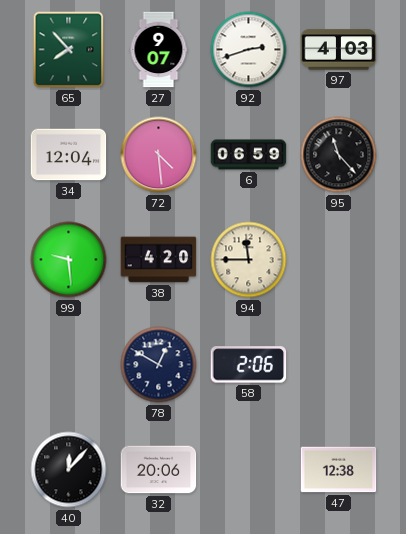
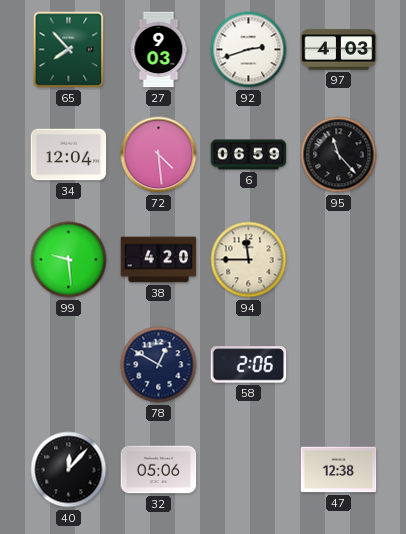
27: 9:07 -> 9:03
32: 20:06 -> 05:06
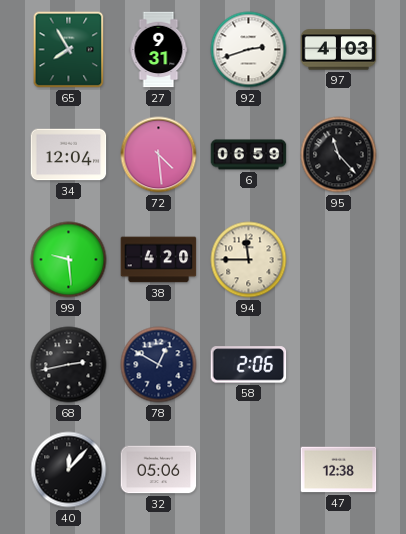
65: 7:53 -> 7:55
27: 9:03 -> 9:31
68: none -> 2:43
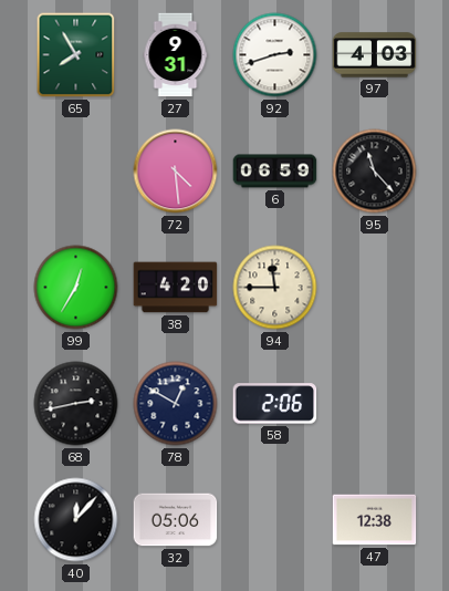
34: 12:04 -> none
99: 9:29 -> 12:35
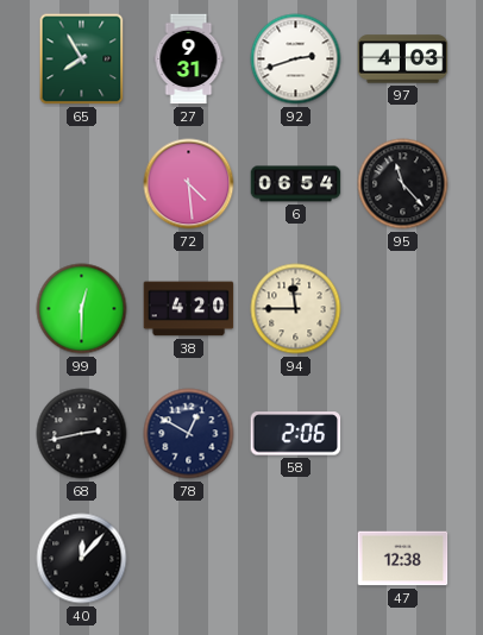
6: 06:59 -> 06:54
99: 12:35 -> 12:30
32: 05:06 -> none
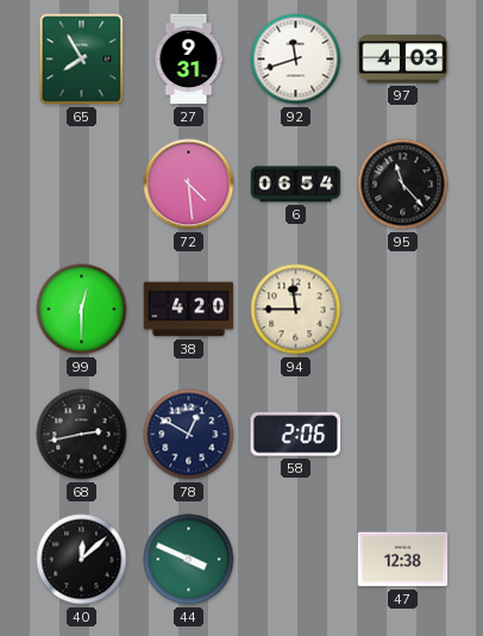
92: 2:42 -> 11:42
40: 12:07 -> 12:08
44: none -> 3:49
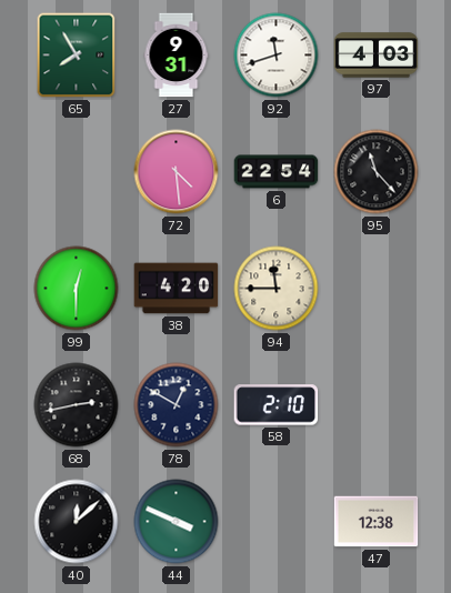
6: 06:54 -> 22:54
58: 2:06 -> 2:10
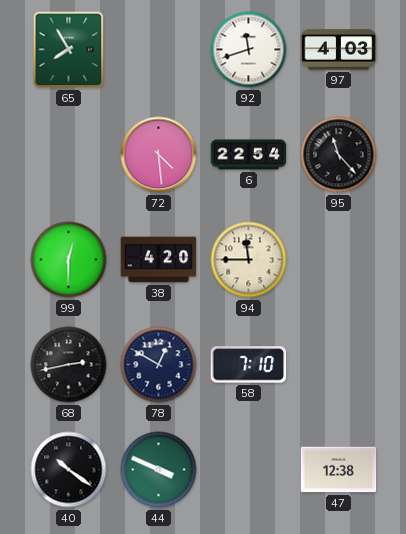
27: 9:31 -> none
58: 2:10 -> 7:10
40: 12:08 -> 10:21
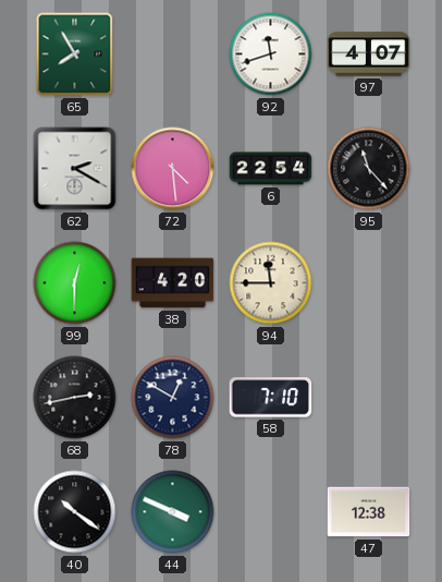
97: 4:03 -> 4:07
62: none -> 2:20
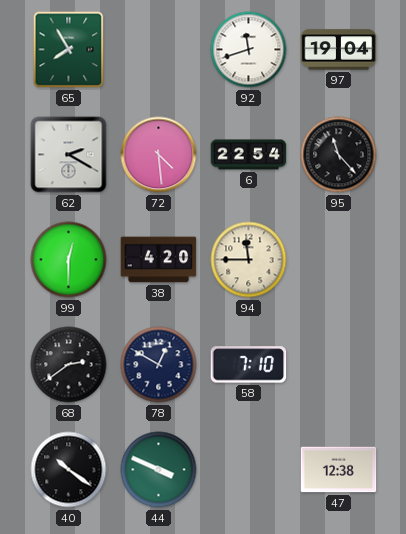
97: 4:07 -> 19:04
68: 2:43 -> 2:39
